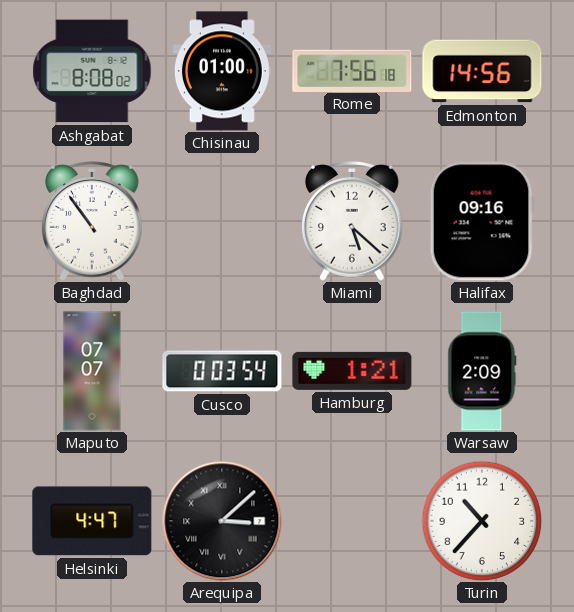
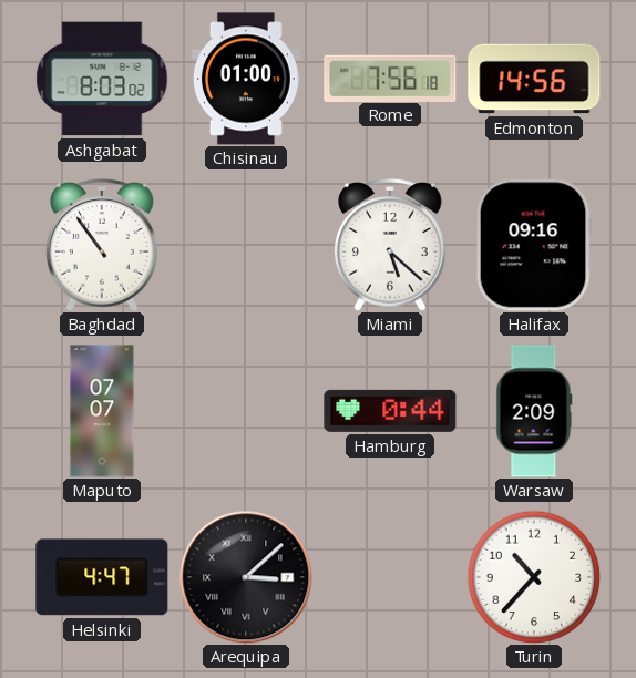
Ashgabat: 8:08 -> 8:03
Cusco: 0:03 -> none
Hamburg: 1:21 -> 0:44
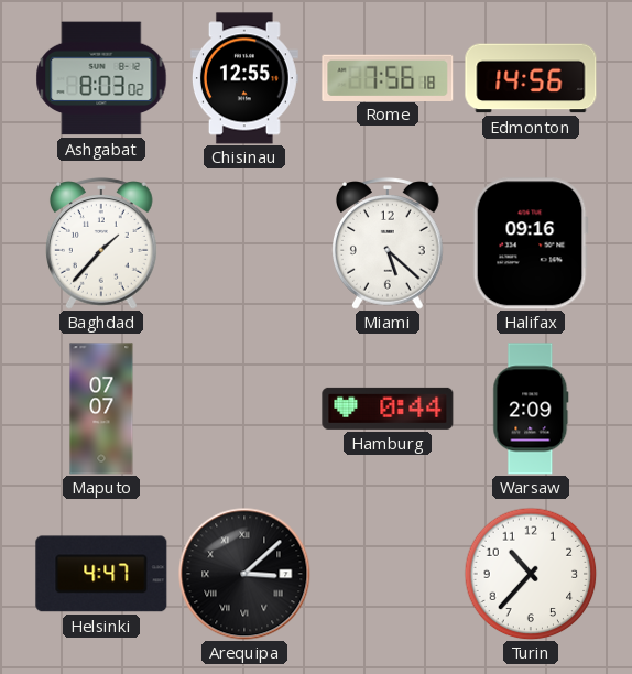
Chisinau: 01:00 -> 12:55
Baghdad: 10:54 -> 1:37
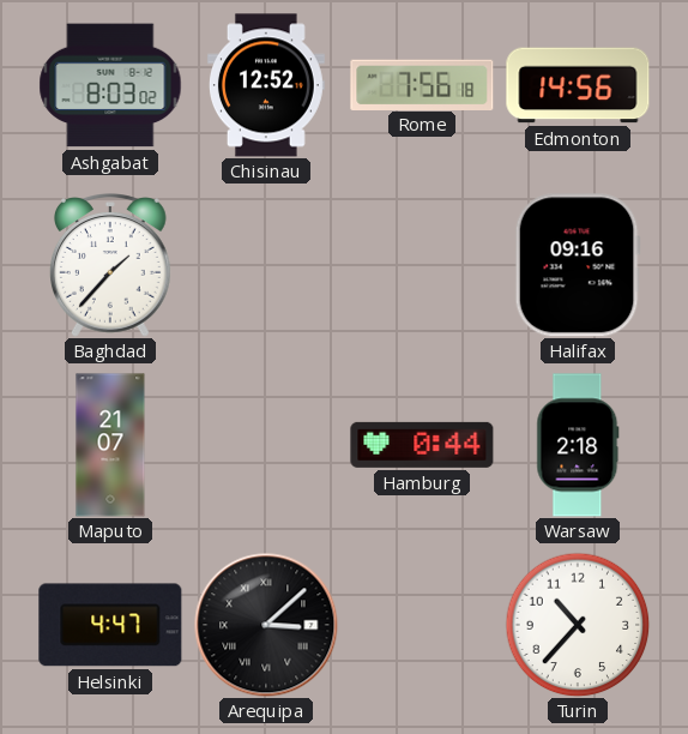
Chisinau: 12:55 -> 12:52
Miami: 5:22 -> none
Maputo: 07:07 -> 21:07
Warsaw: 2:09 -> 2:18
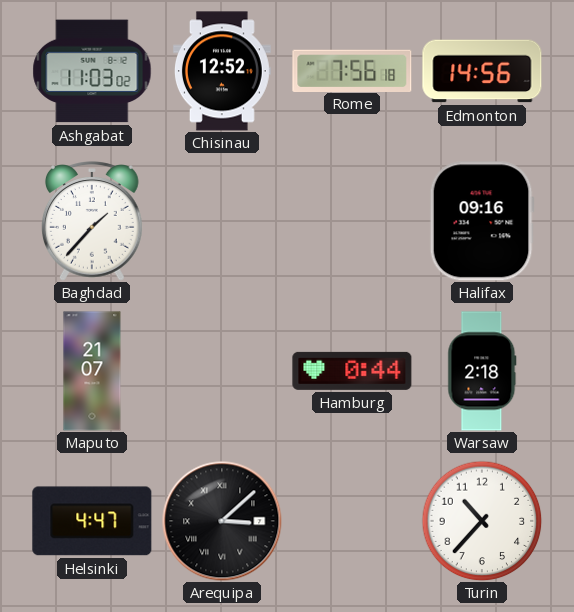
Ashgabat: 8:03 -> 11:03
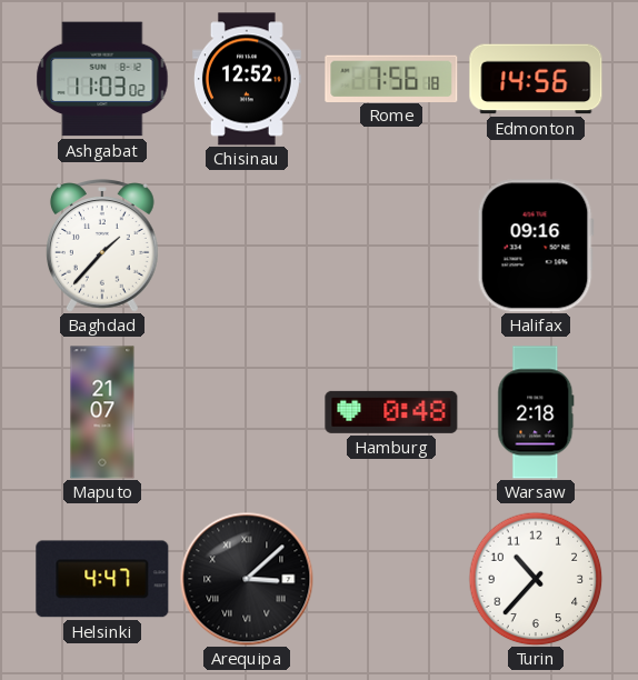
Hamburg: 0:44 -> 0:48
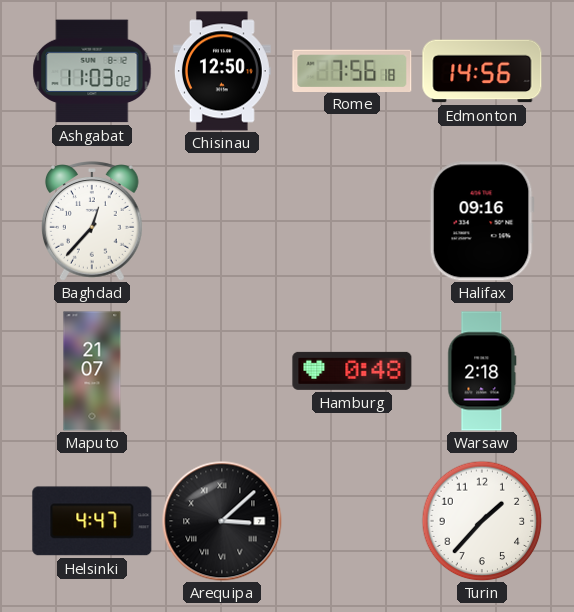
Chisinau: 12:52 -> 12:50
Baghdad: 1:37 -> 12:37
Turin: 10:37 -> 1:37
